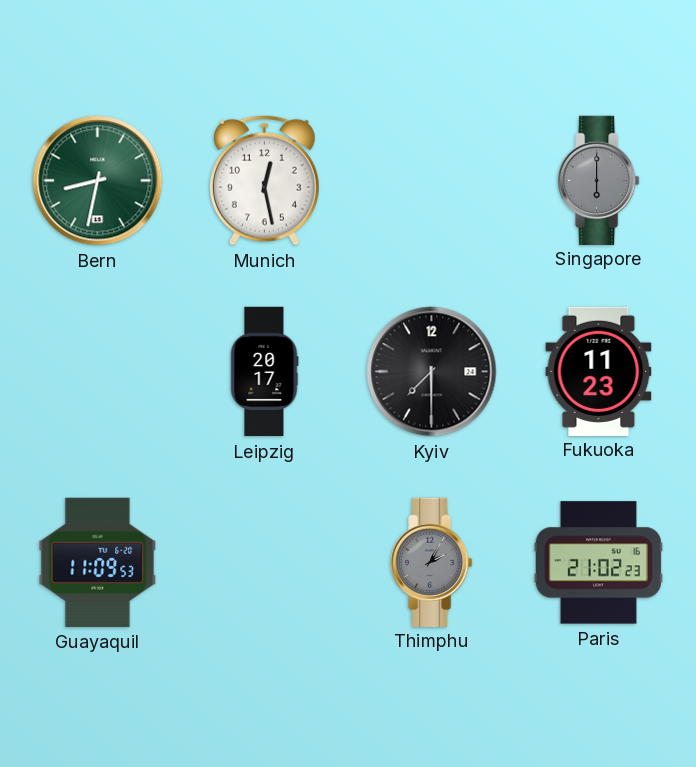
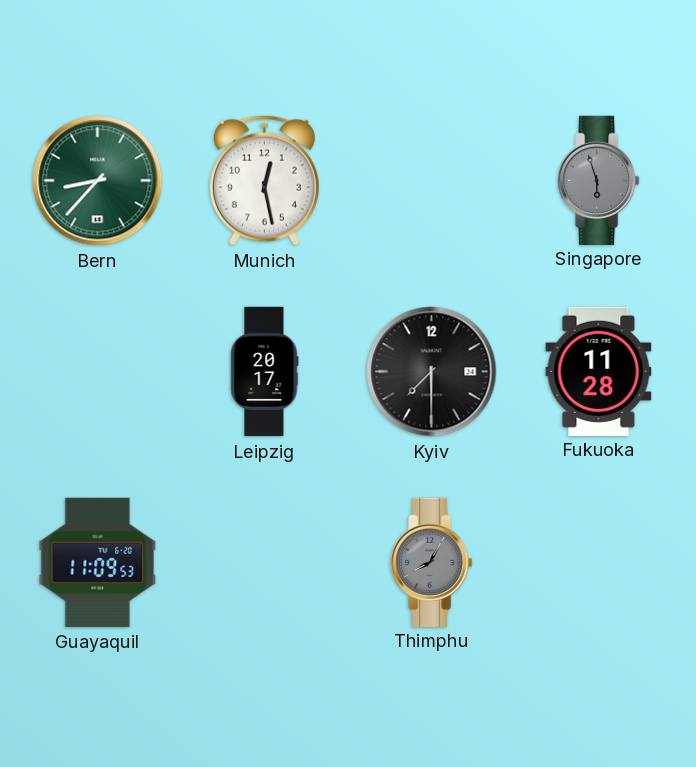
Bern: 8:32 -> 8:37
Singapore: 6:00 -> 5:57
Fukuoka: 11:23 -> 11:28
Thimphu: 2:05 -> 8:05
Paris: 21:02 -> none
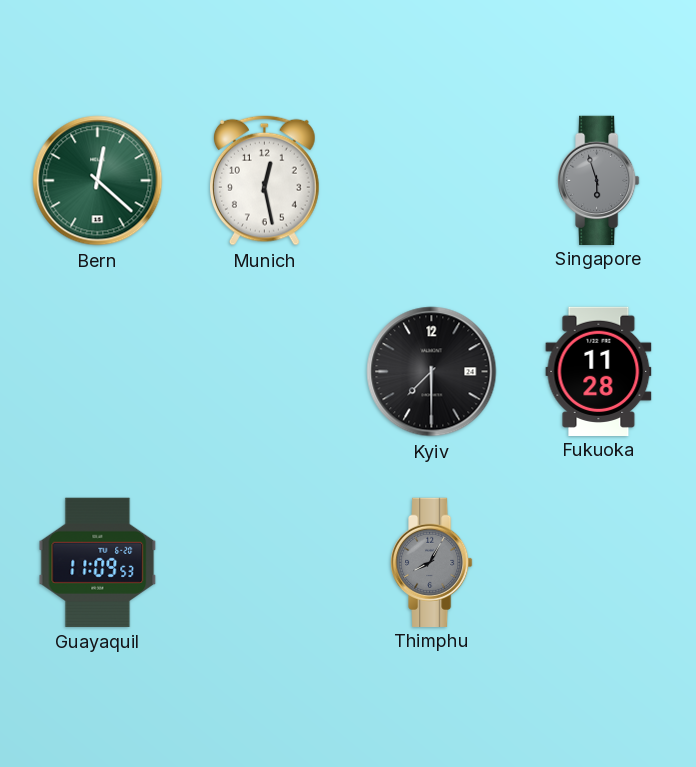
Bern: 8:37 -> 12:22
Leipzig: 20:17 -> none
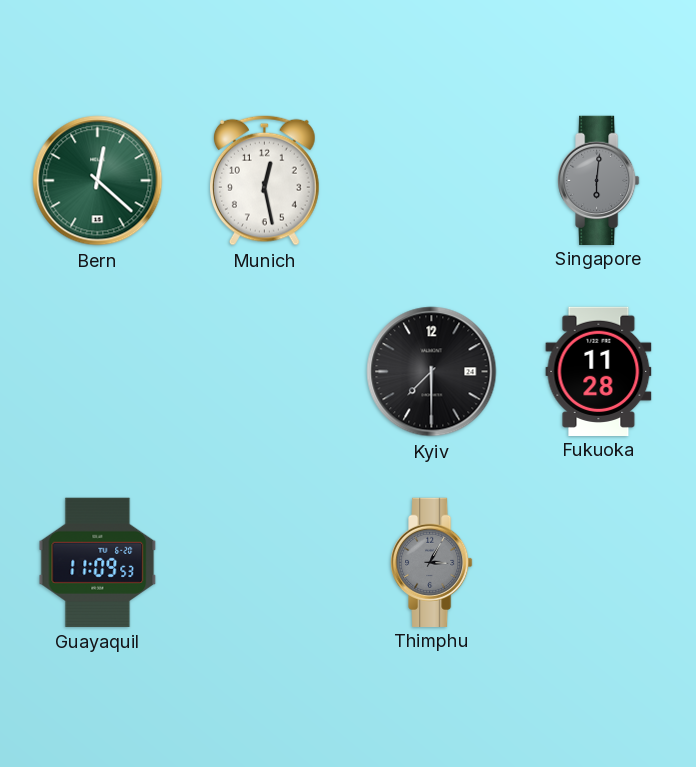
Singapore: 5:57 -> 6:01
Thimphu: 8:05 -> 3:05
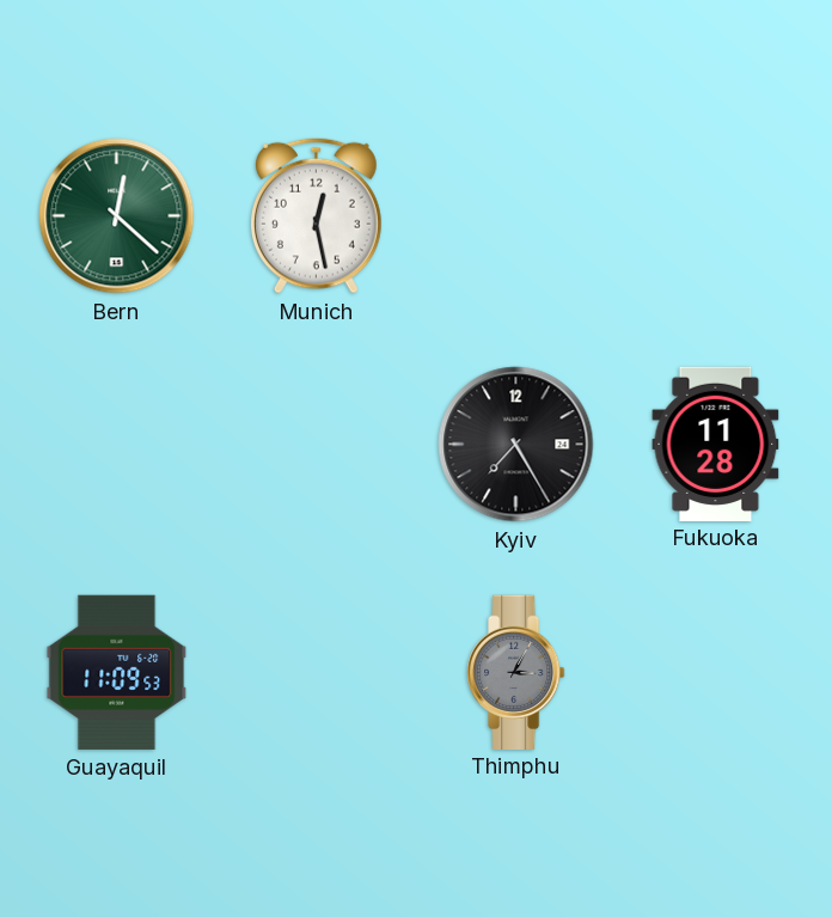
Singapore: 6:01 -> none
Kyiv: 7:30 -> 7:25
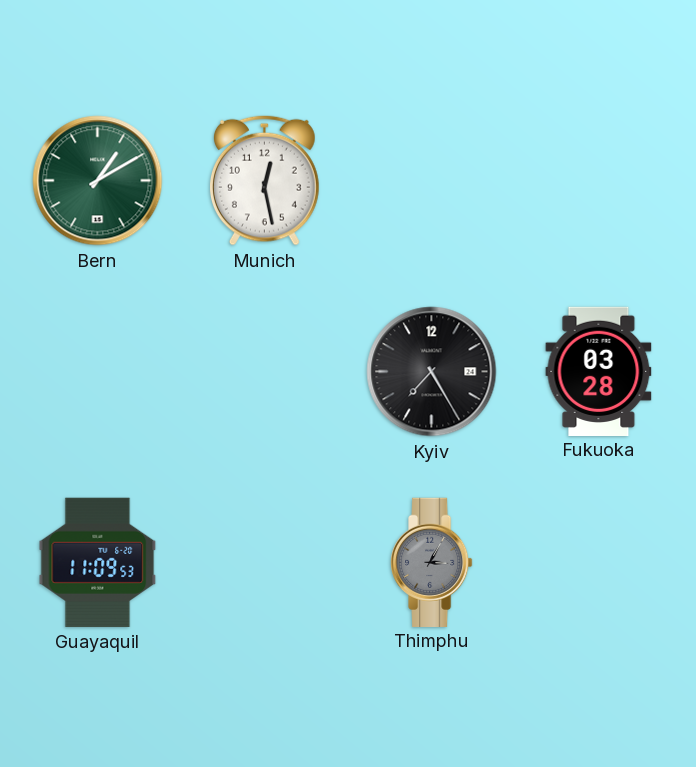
Bern: 12:22 -> 1:10
Fukuoka: 11:28 -> 03:28
